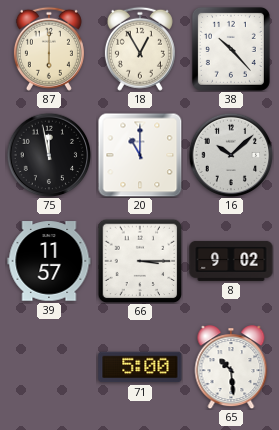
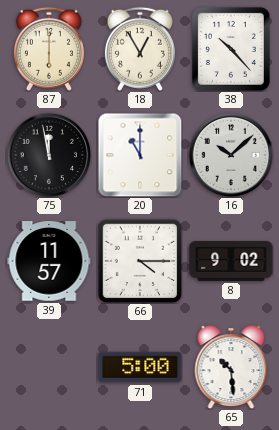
66: 3:15 -> 4:15
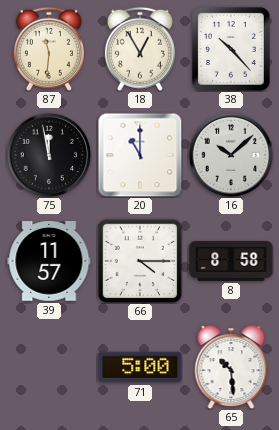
87: 6:00 -> 11:31
8: 9:02 -> 8:58
